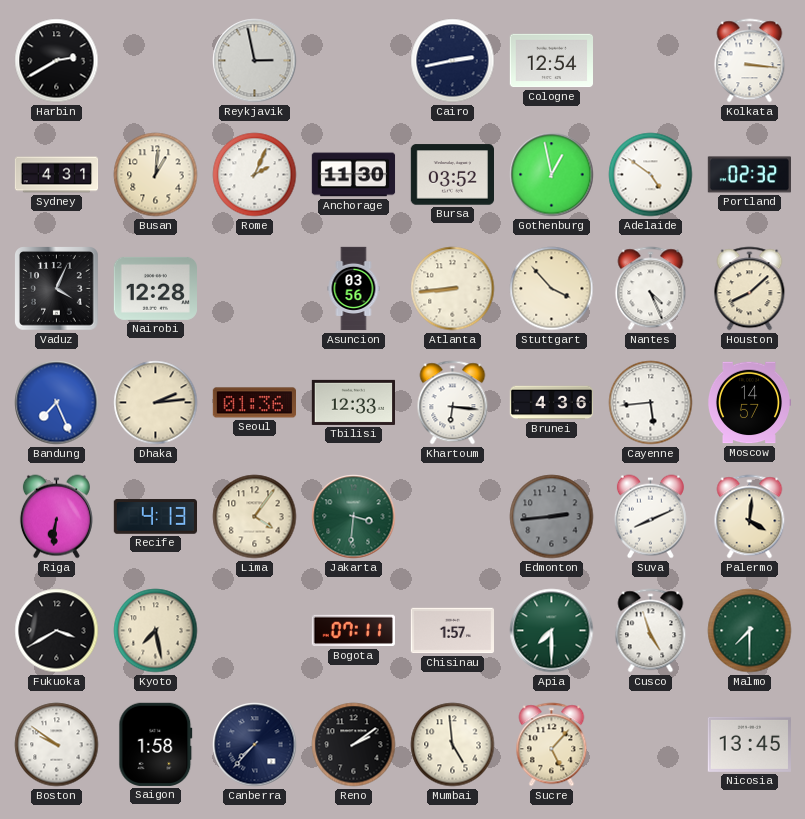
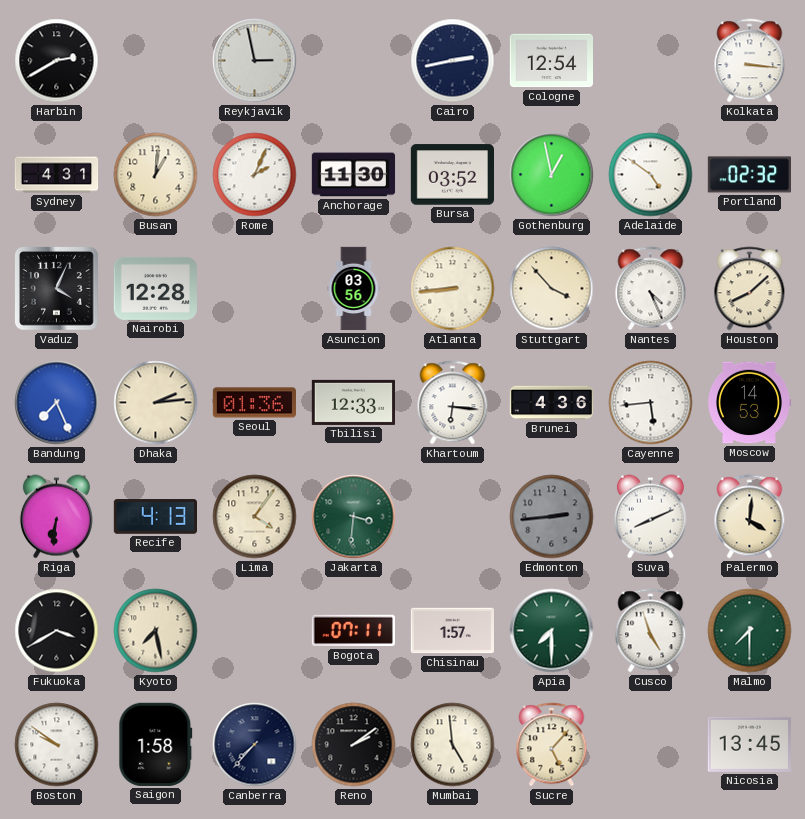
Moscow: 14:57 -> 14:53
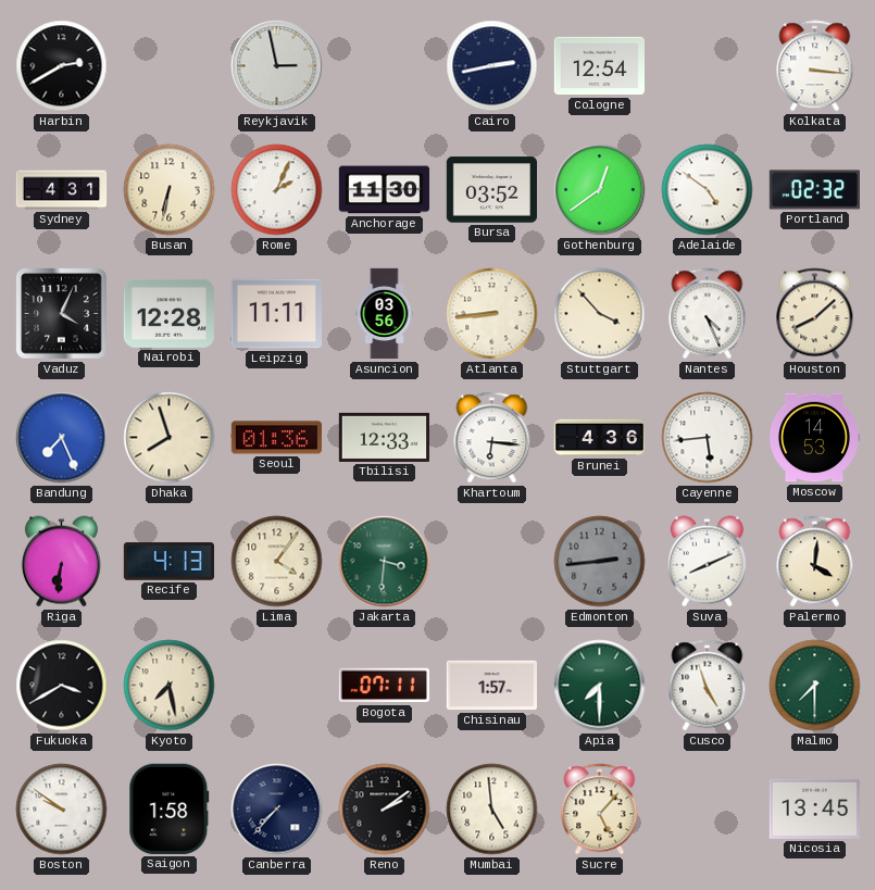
Busan: 1:01 -> 6:32
Gothenburg: 12:58 -> 12:39
Leipzig: none -> 11:11
Dhaka: 2:14 -> 7:57
